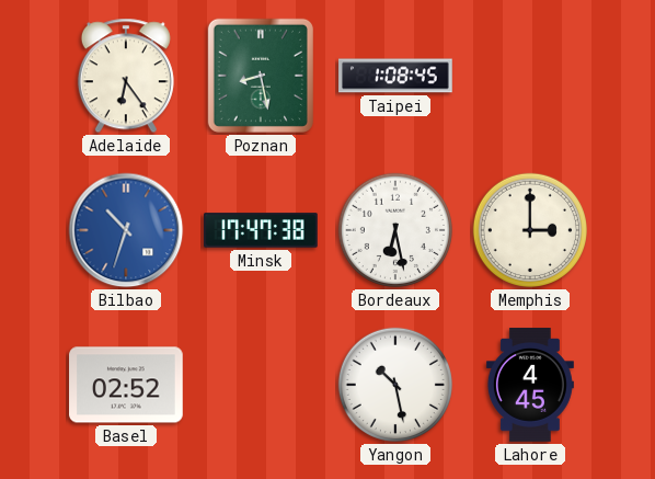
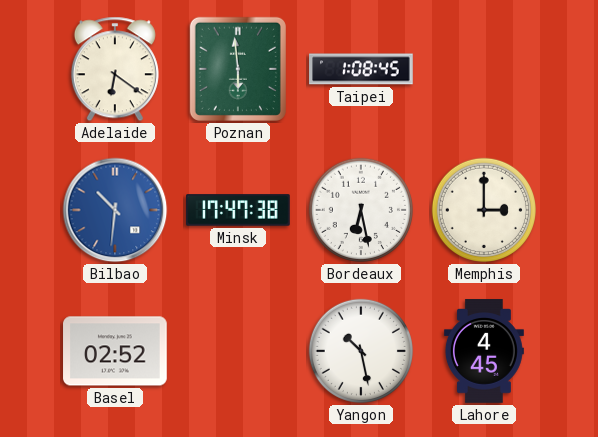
Adelaide: 6:24 -> 6:21
Poznan: 8:28 -> 5:59
Bilbao: 10:33 -> 10:31
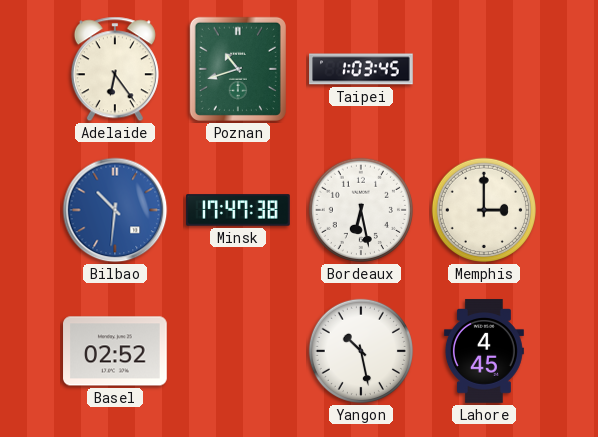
Adelaide: 6:21 -> 6:24
Poznan: 5:59 -> 10:42
Taipei: 1:08 -> 1:03
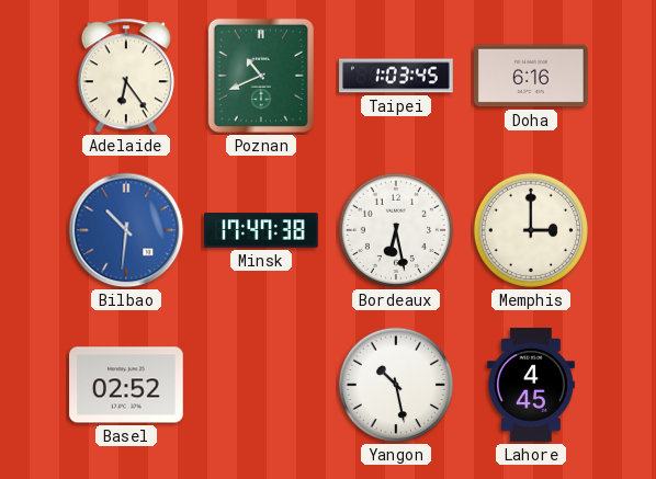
Poznan: 10:42 -> 10:41
Doha: none -> 6:16
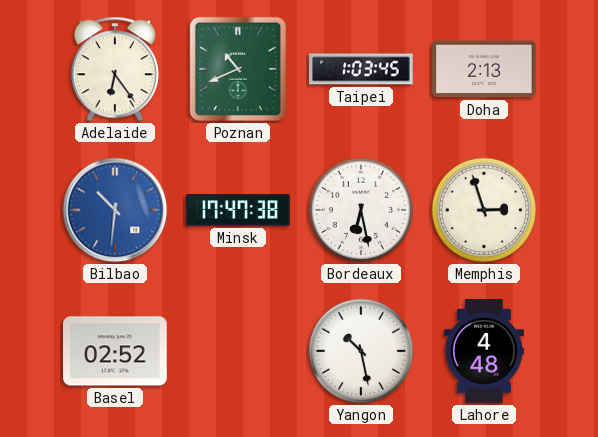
Doha: 6:16 -> 2:13
Memphis: 3:00 -> 2:57
Lahore: 4:45 -> 4:48
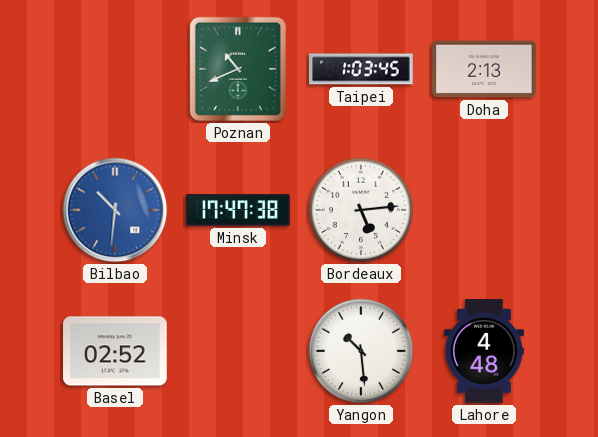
Adelaide: 6:24 -> none
Bordeaux: 6:28 -> 5:14
Memphis: 2:57 -> none
Yangon: 10:28 -> 10:29
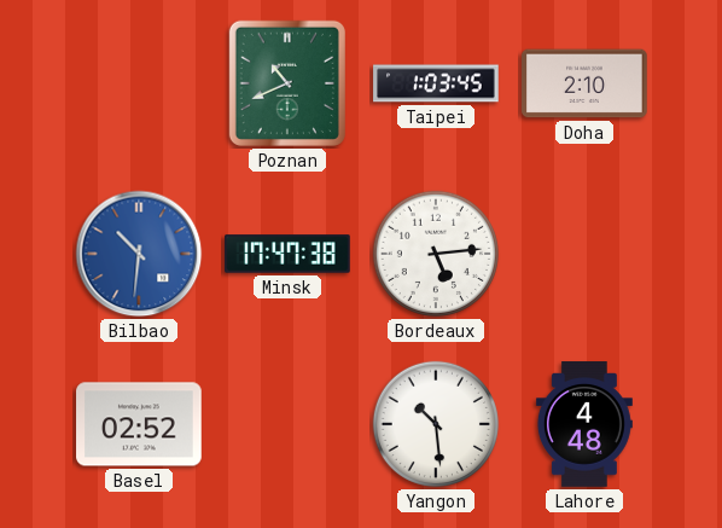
Doha: 2:13 -> 2:10
